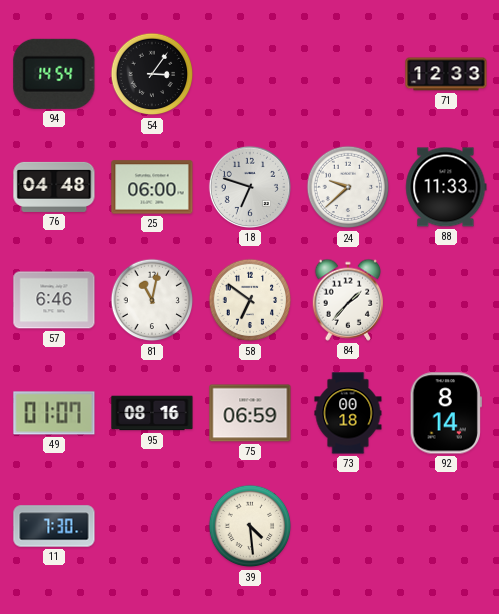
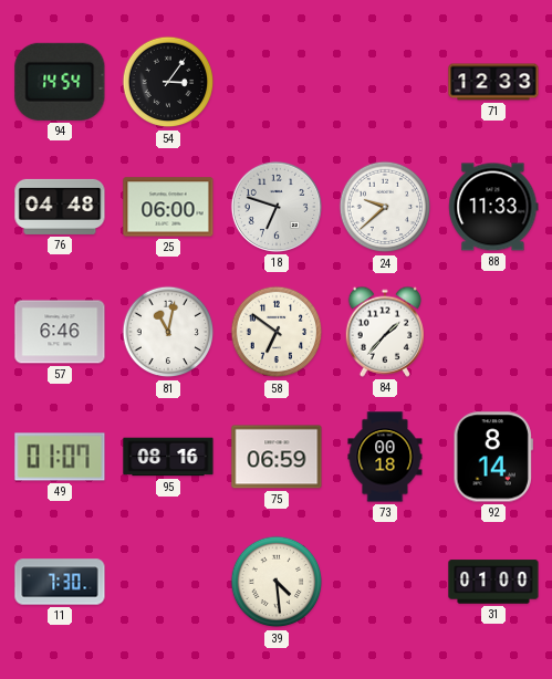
31: none -> 01:00
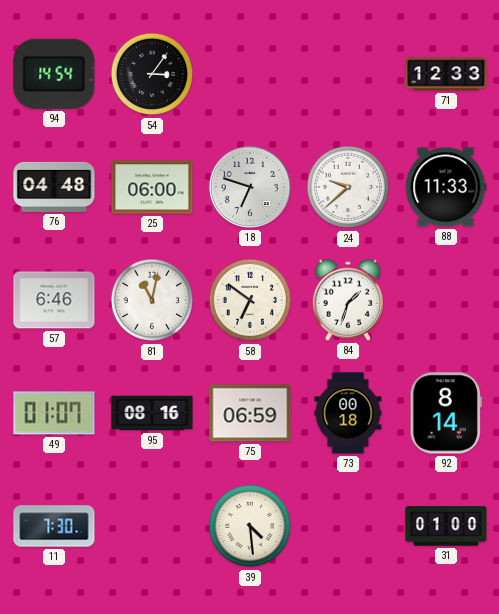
84: 1:37 -> 1:33
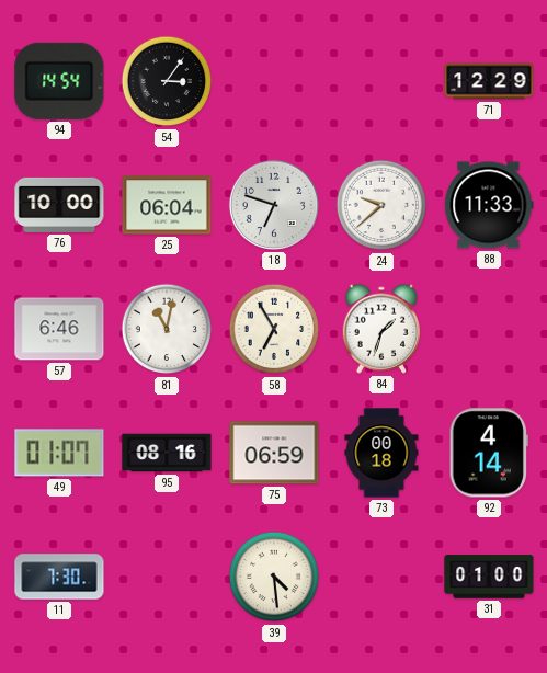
71: 12:33 -> 12:29
76: 04:48 -> 10:00
25: 06:00 -> 06:04
58: 6:51 -> 6:55
92: 8:14 -> 4:14
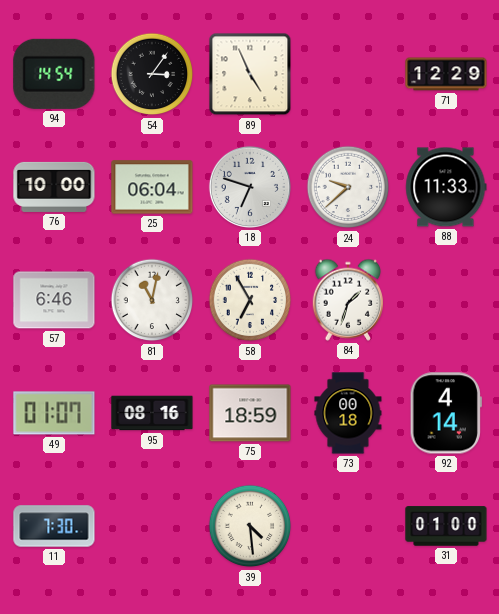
89: none -> 4:56
75: 06:59 -> 18:59
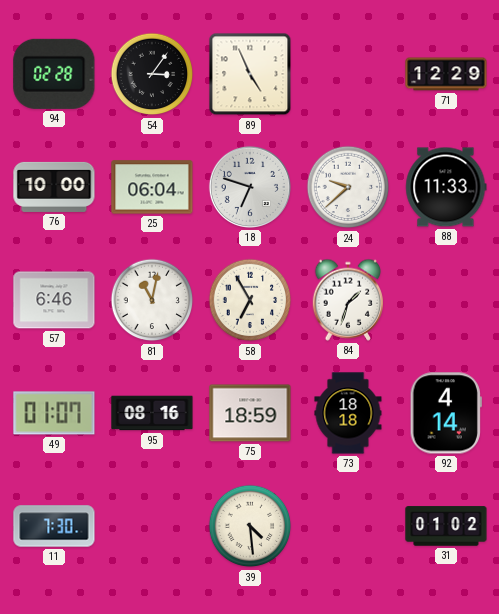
94: 14:54 -> 02:28
73: 00:18 -> 18:18
31: 01:00 -> 01:02
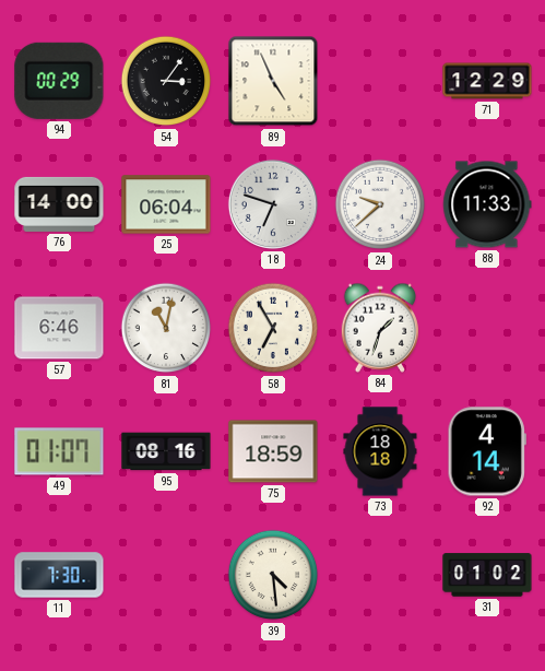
94: 02:28 -> 00:29
76: 10:00 -> 14:00
